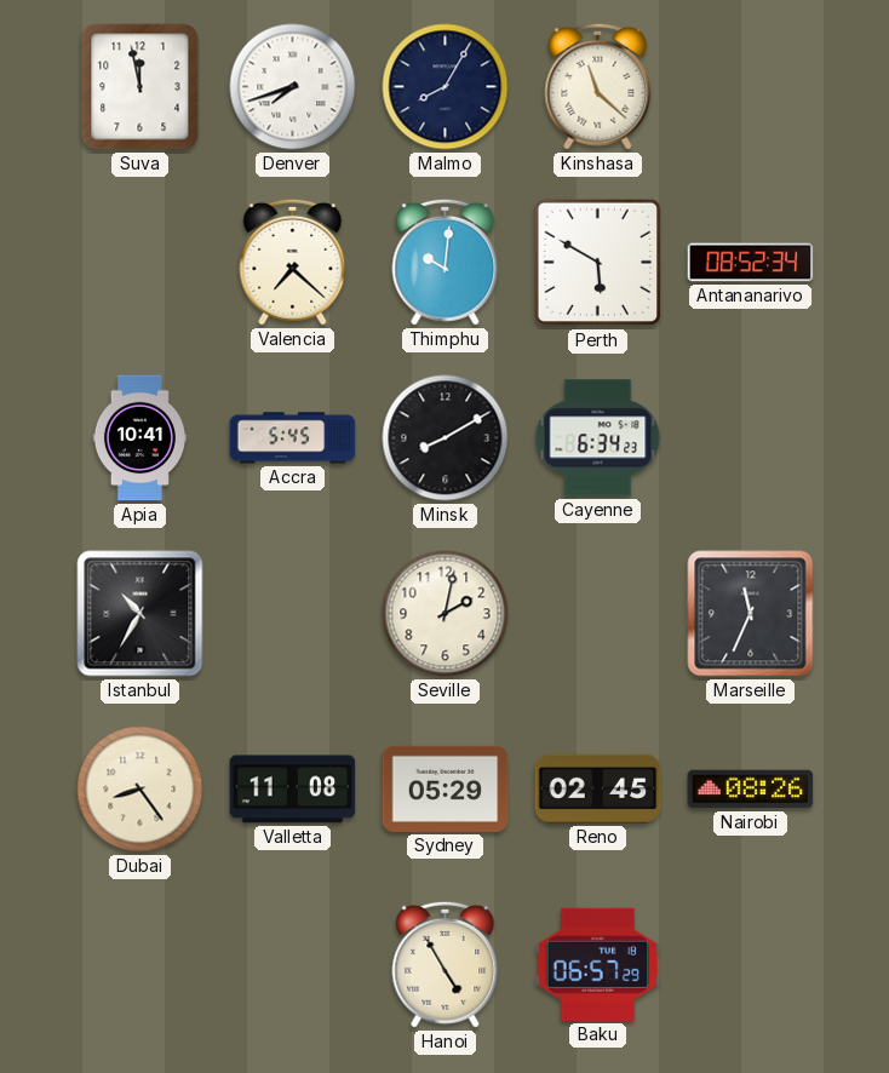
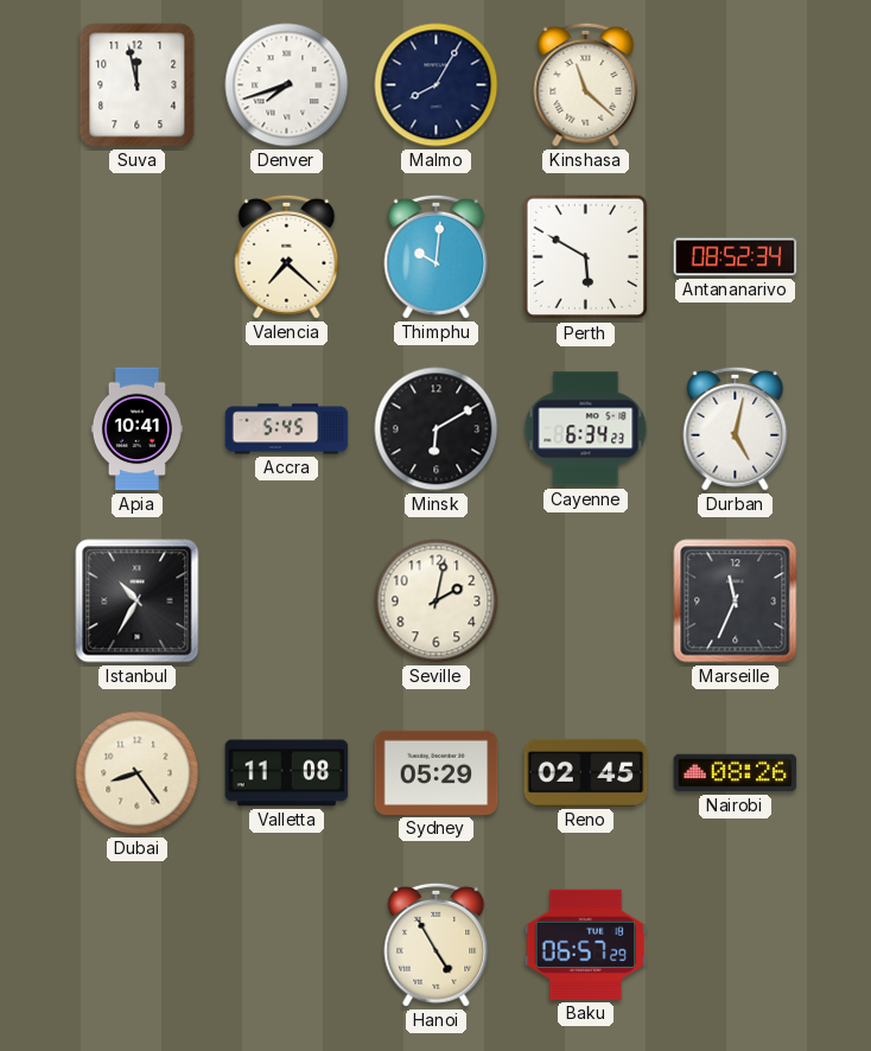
Minsk: 8:10 -> 6:10
Durban: none -> 5:02
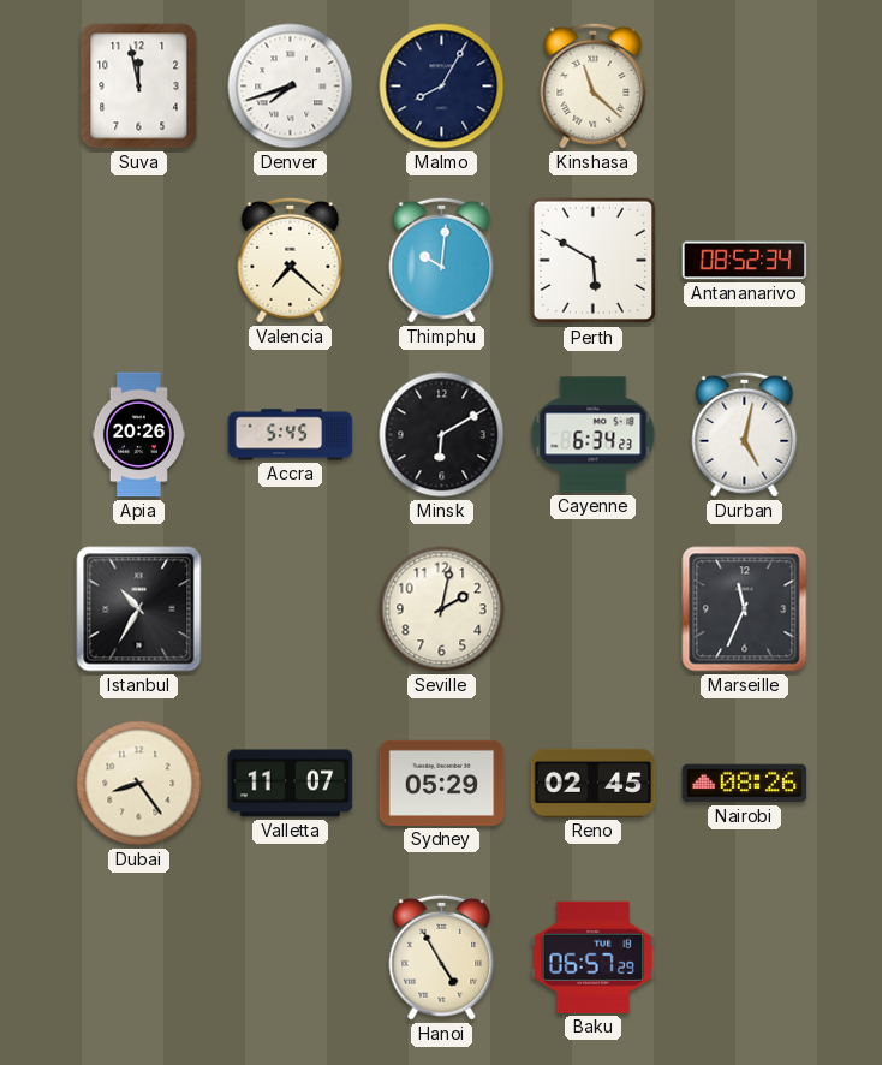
Apia: 10:41 -> 20:26
Valletta: 11:08 -> 11:07
